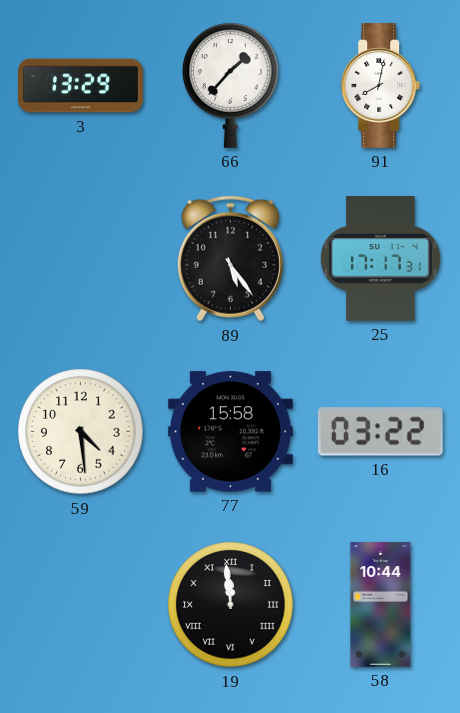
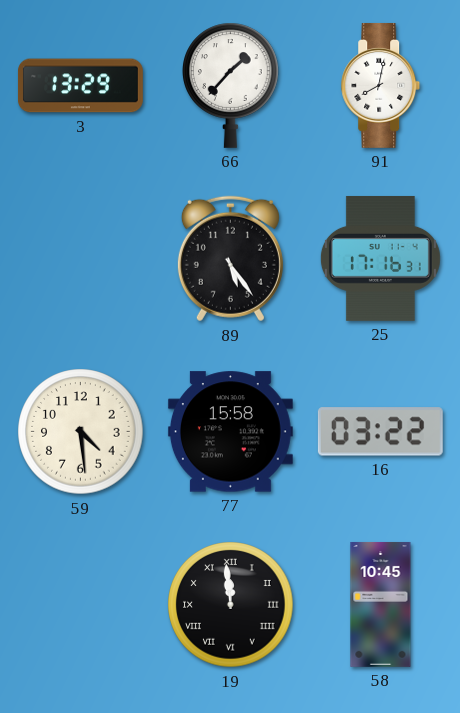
25: 17:17 -> 17:16
58: 10:44 -> 10:45
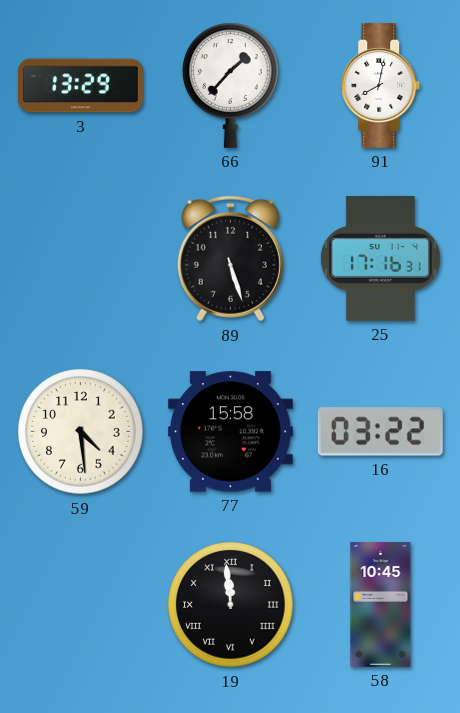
89: 5:24 -> 5:27
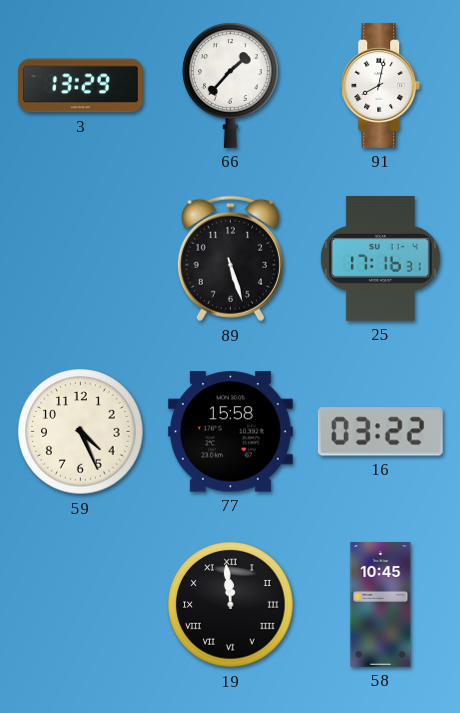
59: 4:29 -> 4:26
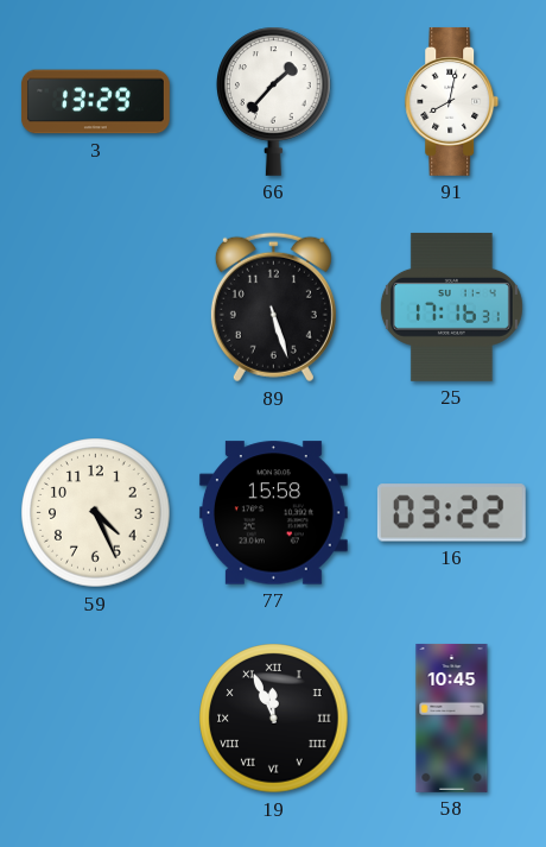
19: 11:59 -> 11:56
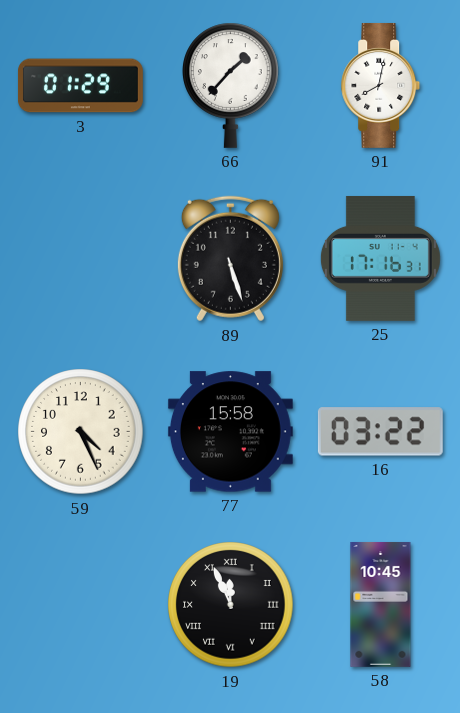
3: 13:29 -> 01:29
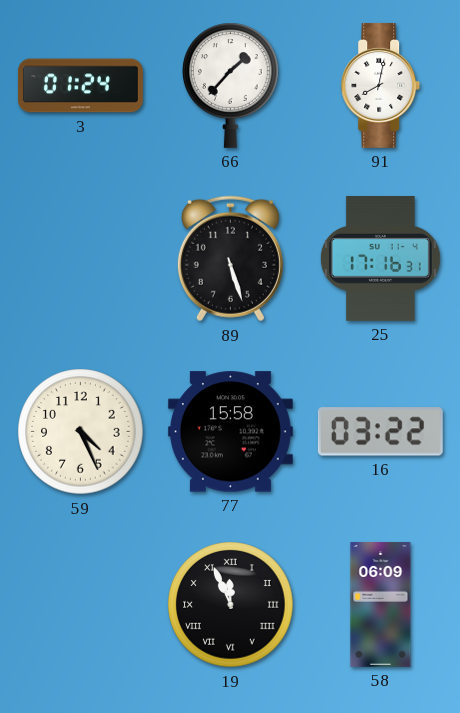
3: 01:29 -> 01:24
58: 10:45 -> 06:09
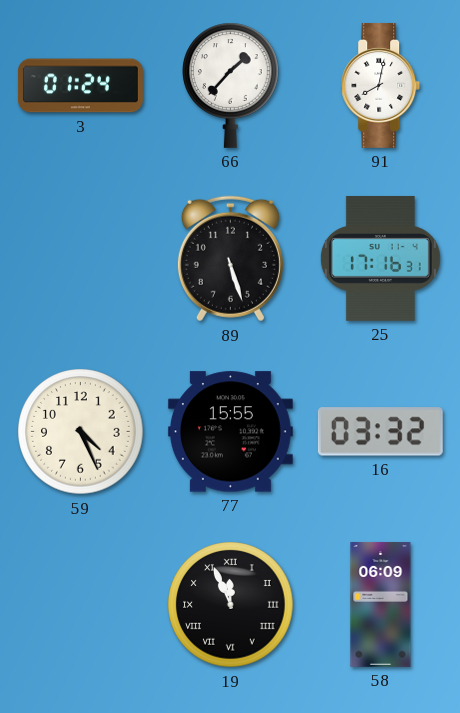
77: 15:58 -> 15:55
16: 03:22 -> 03:32
